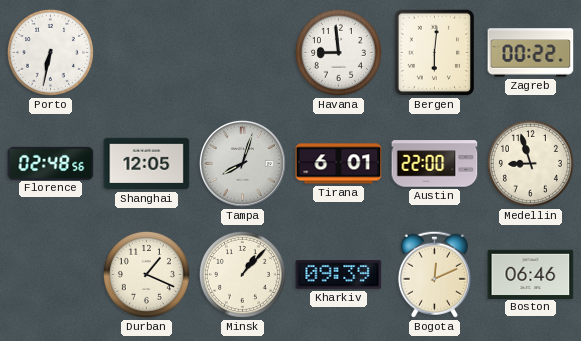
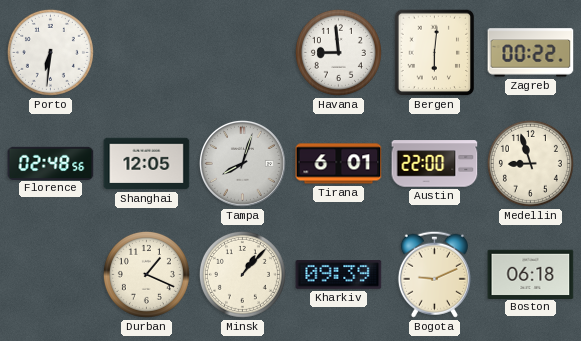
Porto: 6:32 -> 6:31
Bogota: 12:11 -> 9:11
Boston: 06:46 -> 06:18
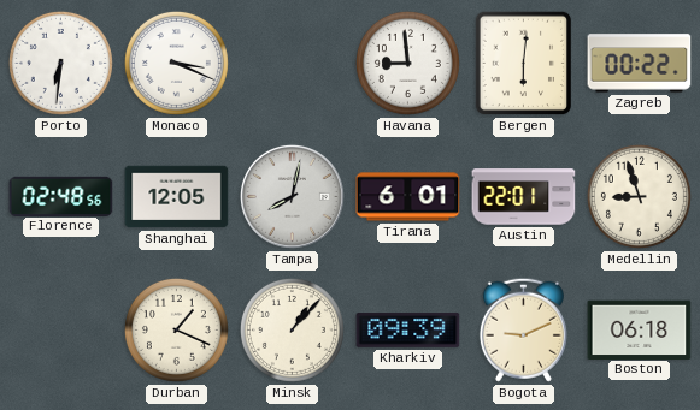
Monaco: none -> 3:19
Tampa: 8:03 -> 8:02
Austin: 22:00 -> 22:01
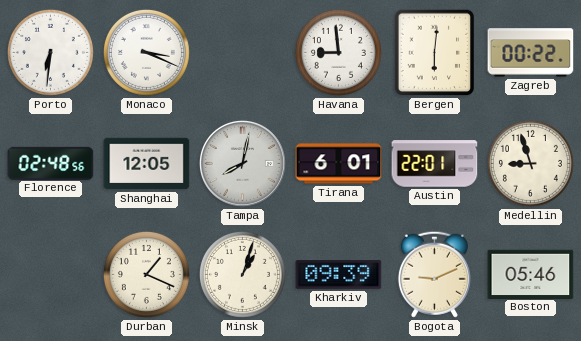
Minsk: 1:07 -> 1:03
Boston: 06:18 -> 05:46
